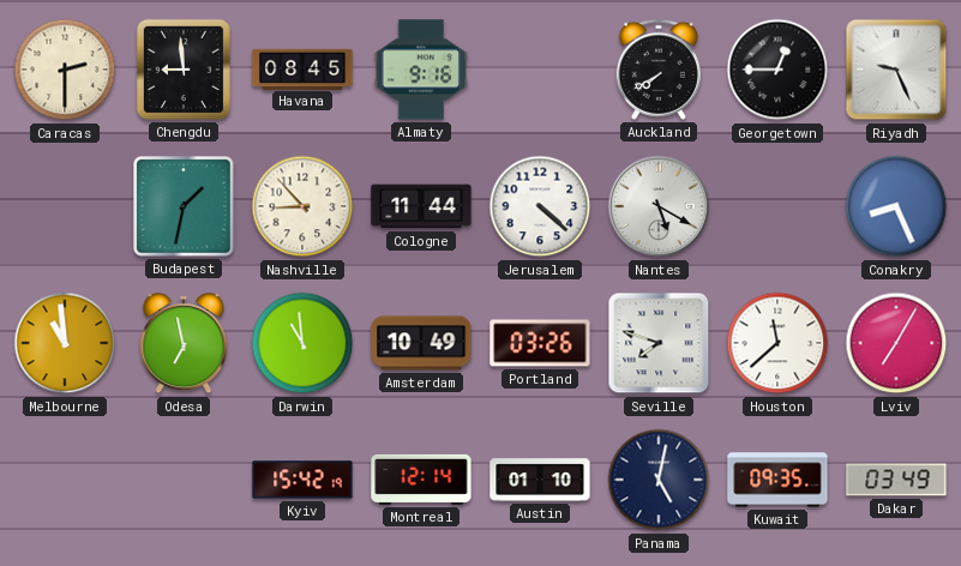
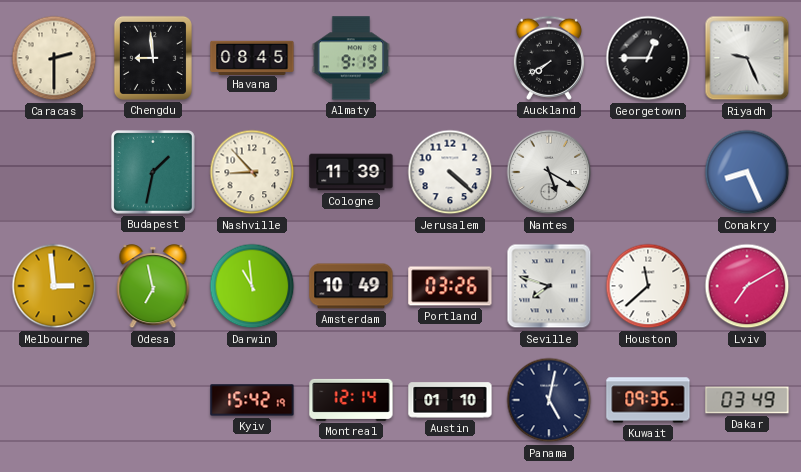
Almaty: 9:16 -> 9:19
Cologne: 11:44 -> 11:39
Melbourne: 10:59 -> 2:59
Lviv: 7:05 -> 7:10
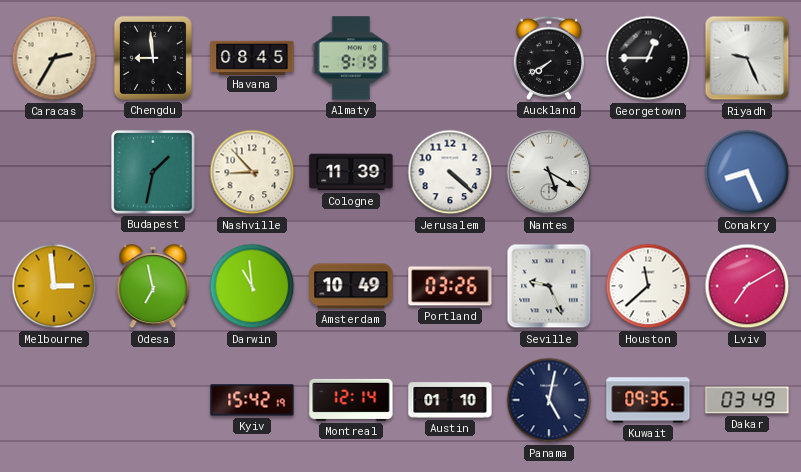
Caracas: 2:30 -> 2:35
Seville: 7:48 -> 9:26
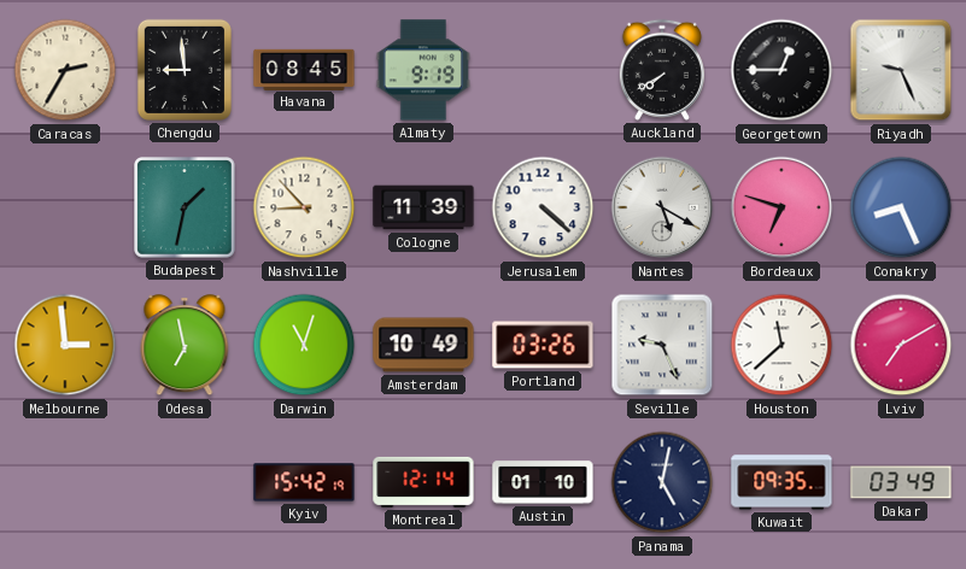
Bordeaux: none -> 6:48
Darwin: 10:59 -> 11:03
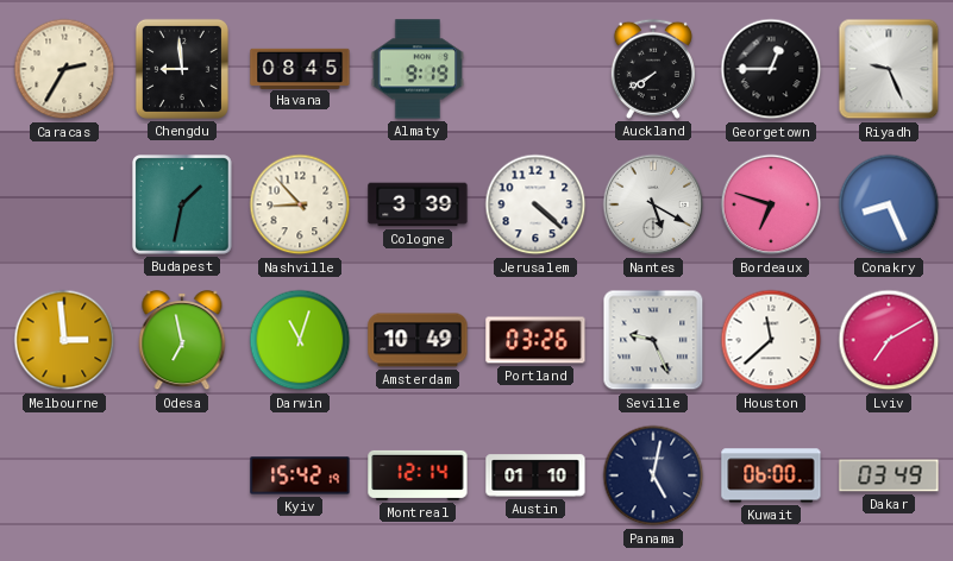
Cologne: 11:39 -> 3:39
Kuwait: 09:35 -> 06:00
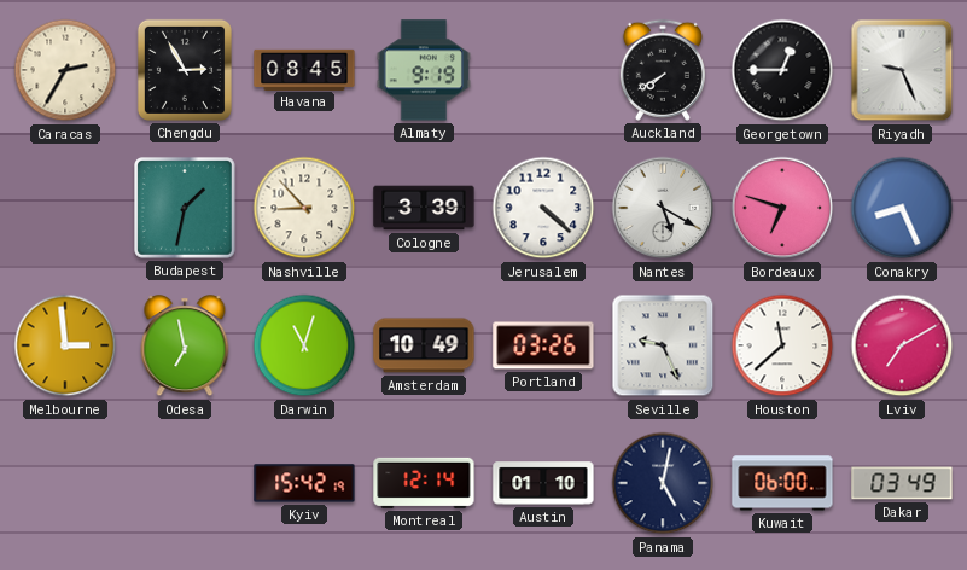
Chengdu: 8:59 -> 2:55
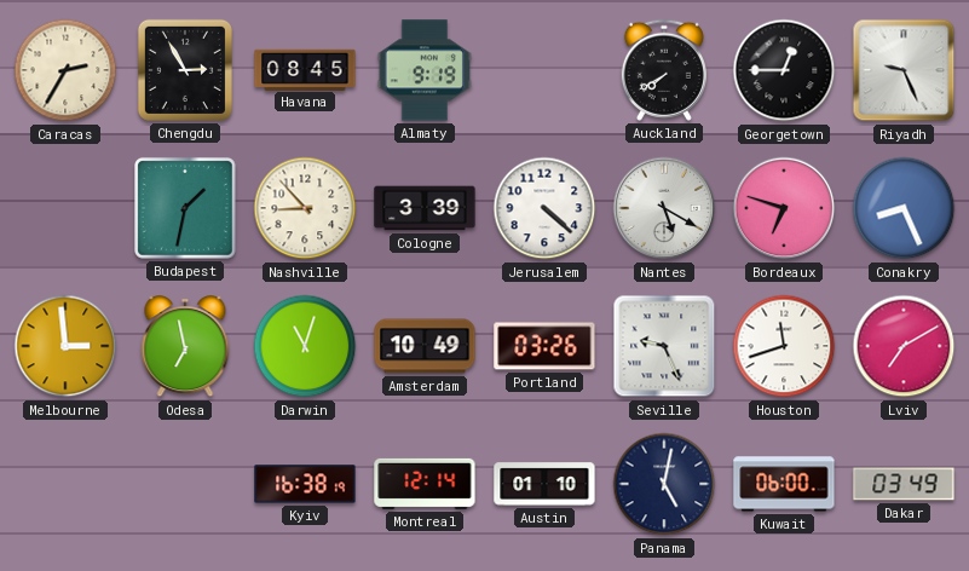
Houston: 11:38 -> 11:42
Kyiv: 15:42 -> 16:38
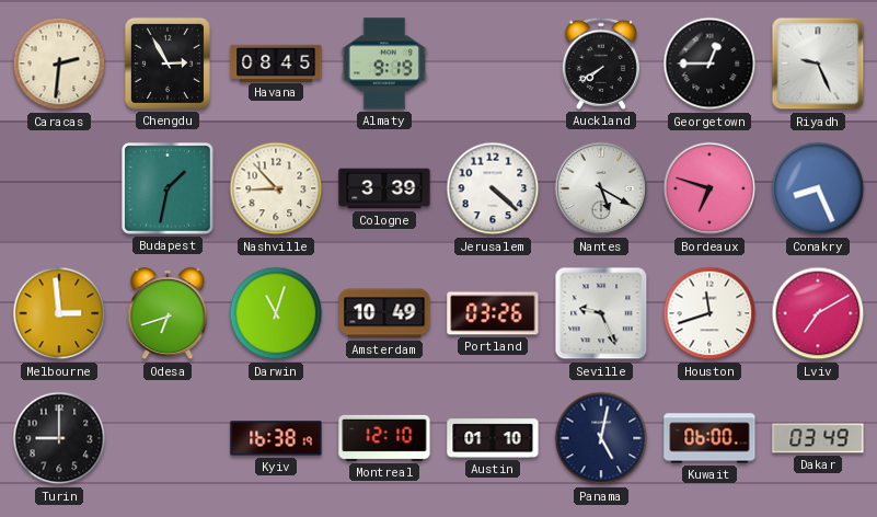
Caracas: 2:35 -> 2:31
Odesa: 6:58 -> 6:42
Turin: none -> 9:00
Montreal: 12:14 -> 12:10
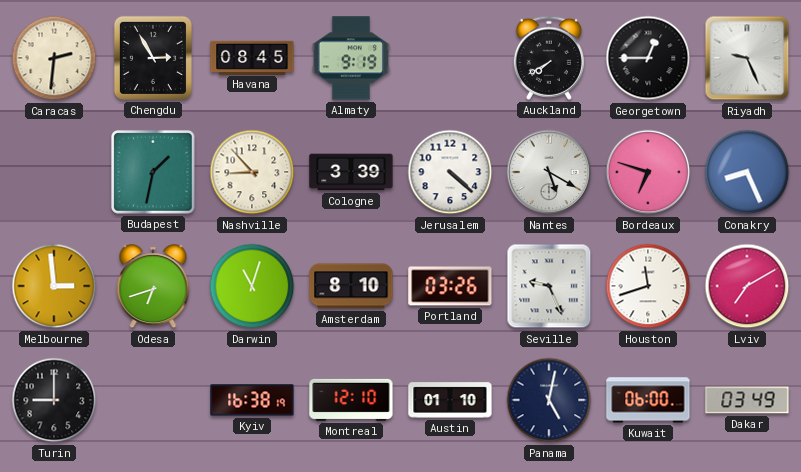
Amsterdam: 10:49 -> 8:10
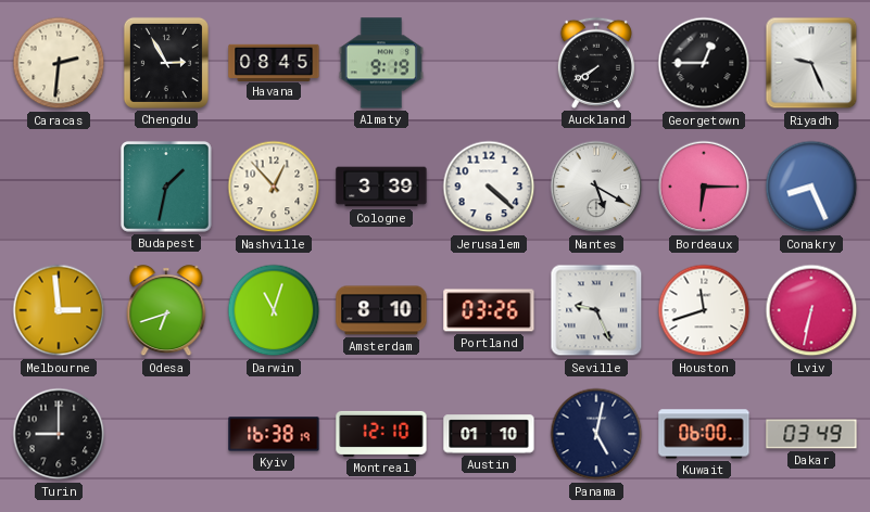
Nashville: 8:53 -> 12:53
Bordeaux: 6:48 -> 6:15
Lviv: 7:10 -> 6:32
